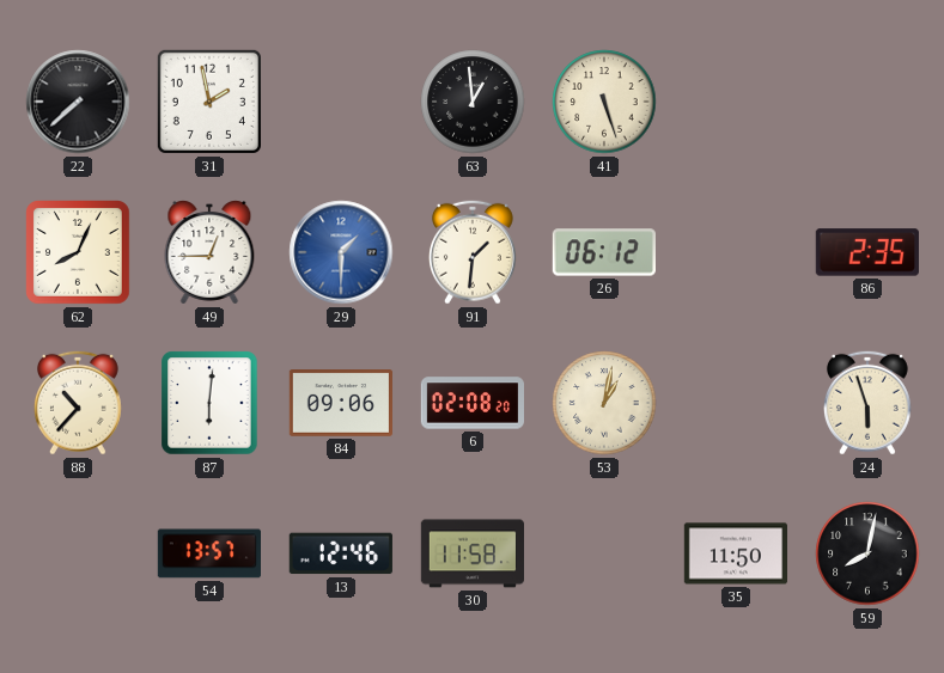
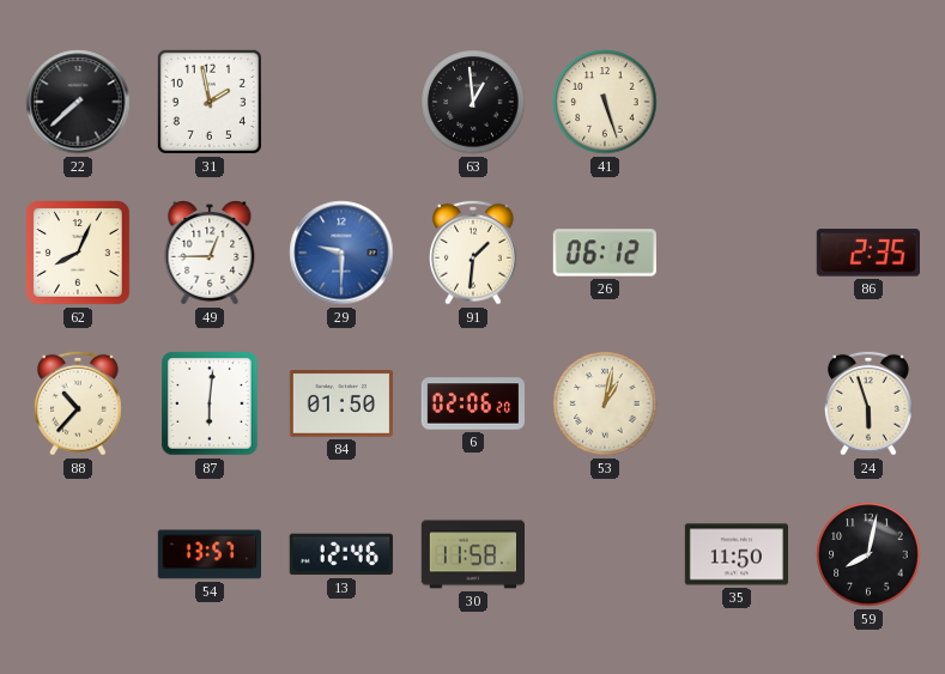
29: 1:30 -> 9:30
84: 09:06 -> 01:50
6: 02:08 -> 02:06
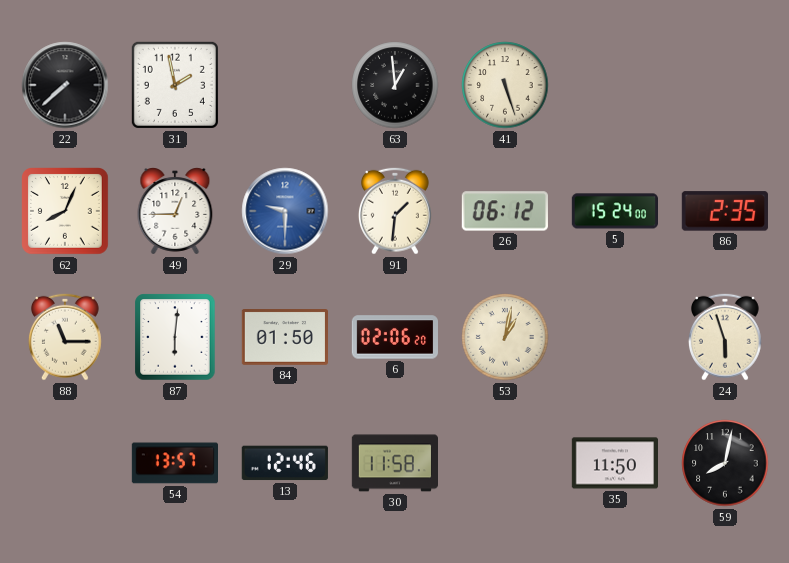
5: none -> 15:24
88: 10:37 -> 11:15
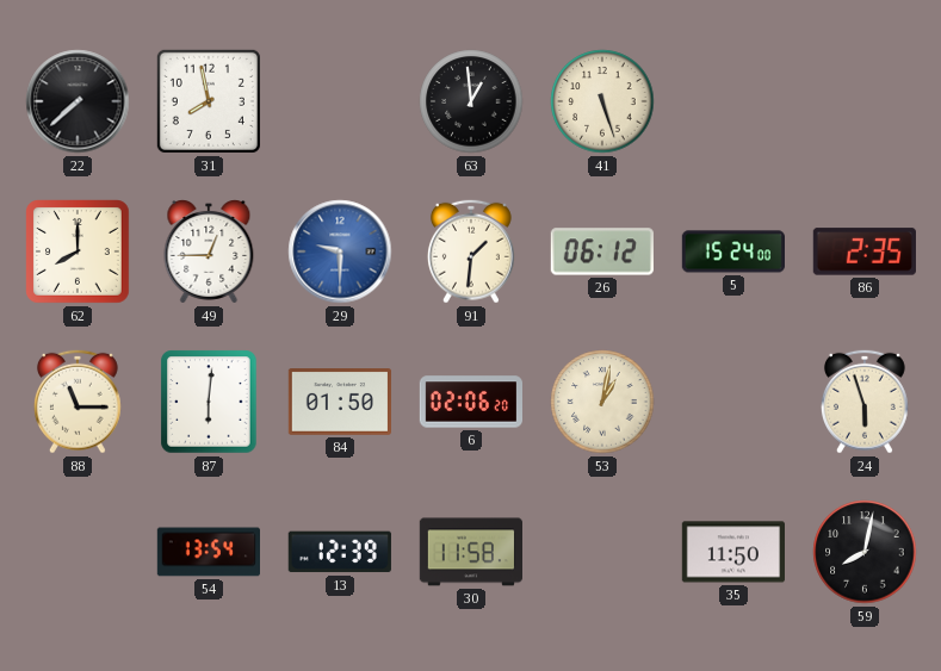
31: 1:58 -> 7:58
62: 8:04 -> 8:00
54: 13:57 -> 13:54
13: 12:46 -> 12:39
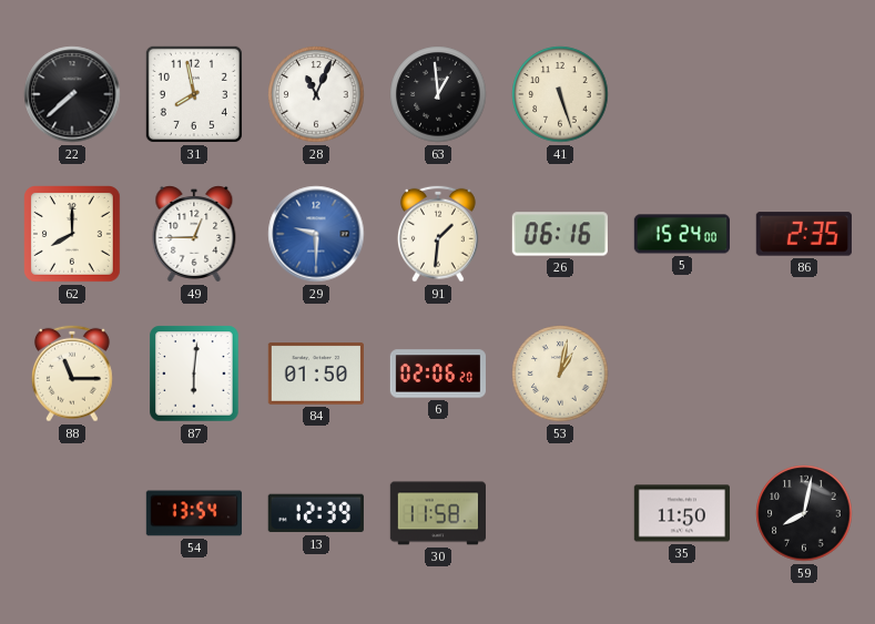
28: none -> 11:04
26: 06:12 -> 06:16
24: 5:57 -> none
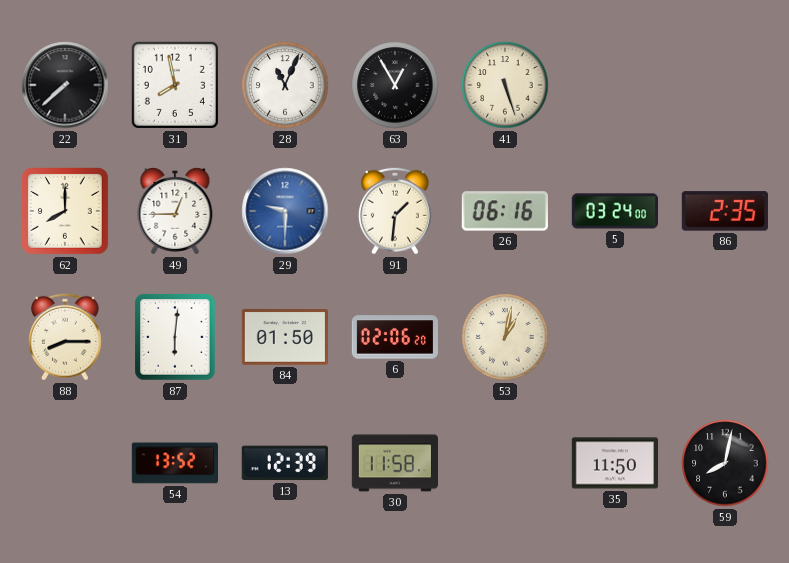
63: 12:59 -> 12:55
5: 15:24 -> 03:24
88: 11:15 -> 8:15
54: 13:54 -> 13:52
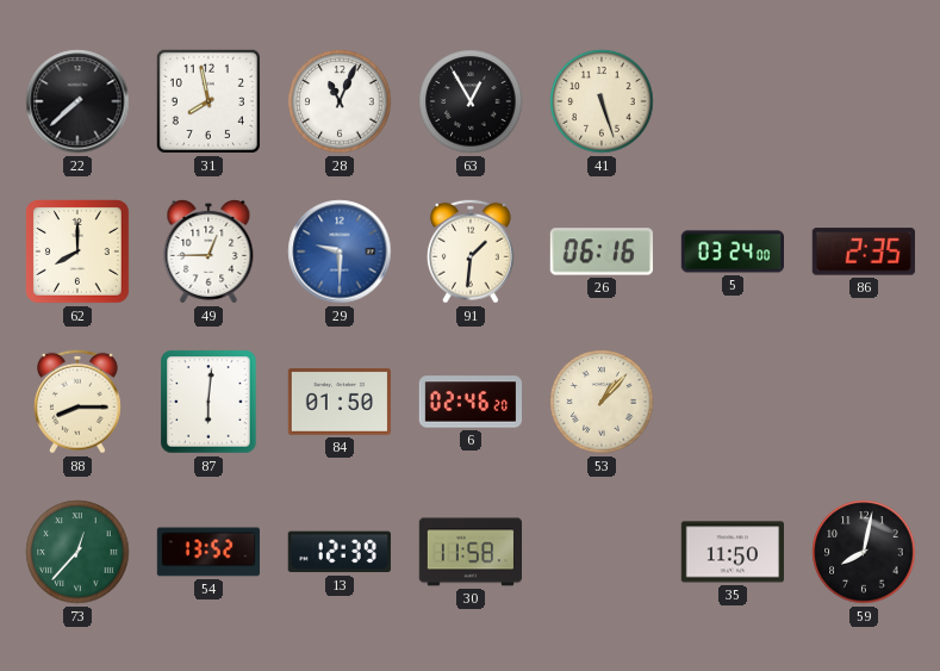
6: 02:06 -> 02:46
53: 1:02 -> 1:07
73: none -> 12:37
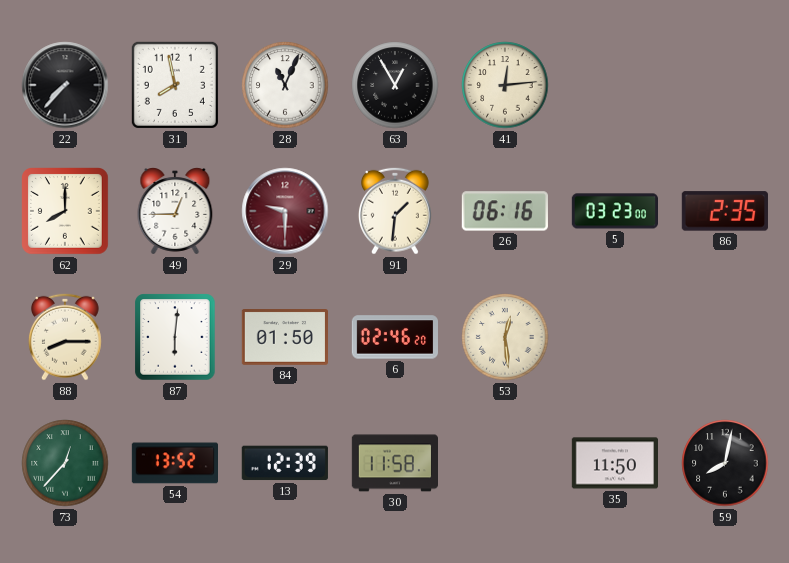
22: 7:38 -> 7:37
41: 5:27 -> 12:14
29 dial: blue -> burgundy
5: 03:24 -> 03:23
53: 1:07 -> 12:29
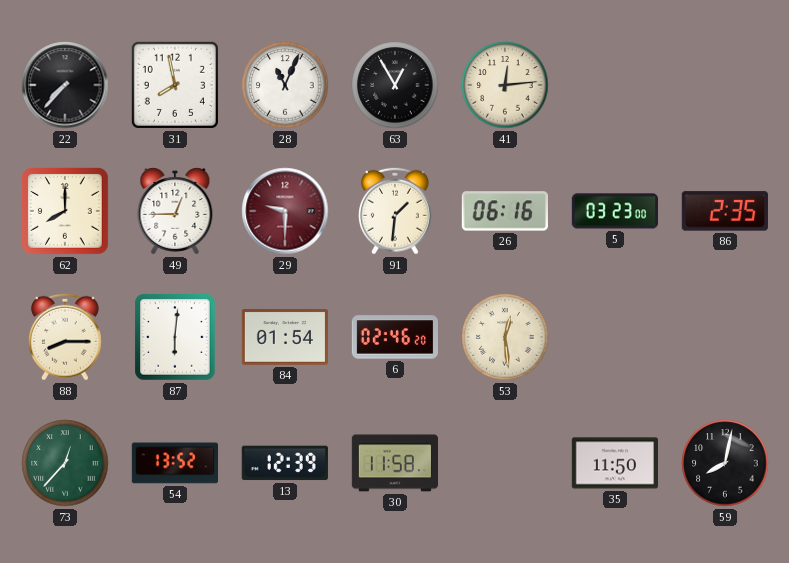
84: 01:50 -> 01:54
